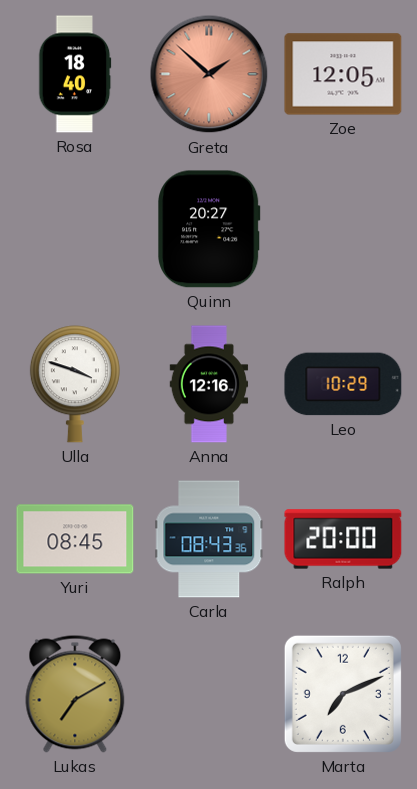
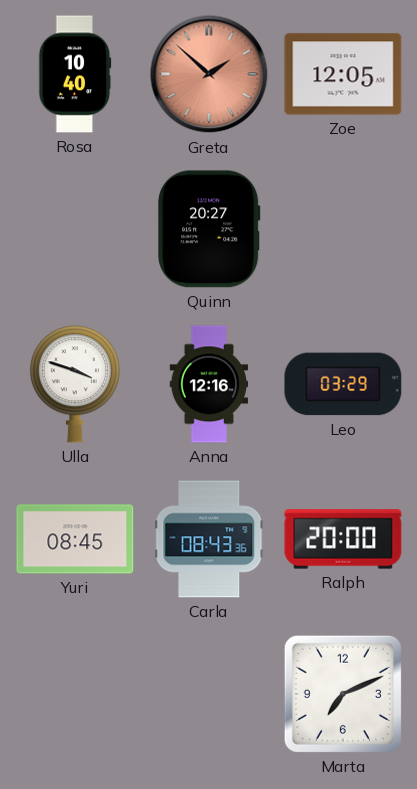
Rosa: 18:40 -> 10:40
Leo: 10:29 -> 03:29
Lukas: 7:10 -> none
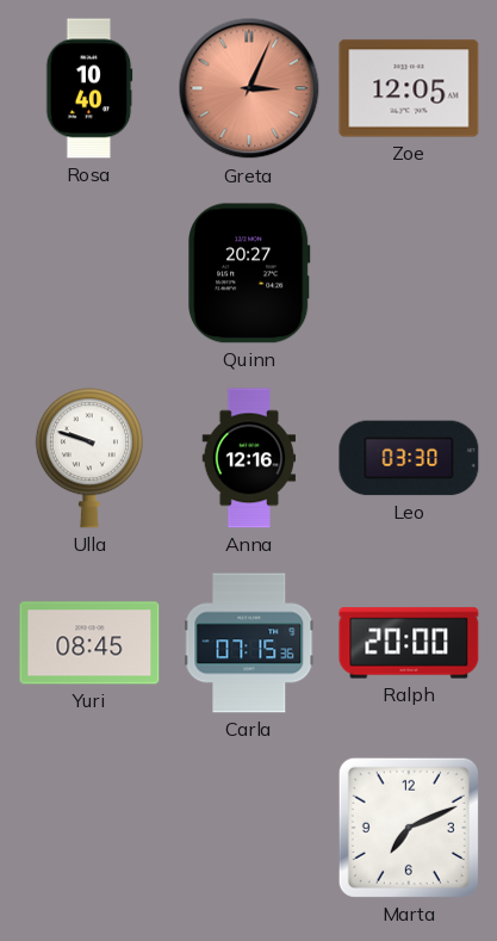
Greta: 1:52 -> 3:04
Ulla: 3:48 -> 9:48
Leo: 03:29 -> 03:30
Carla: 08:43 -> 07:15
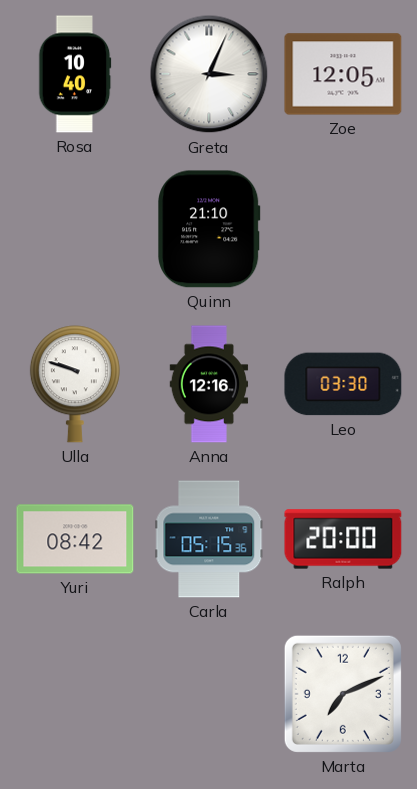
Greta dial: salmon -> white
Quinn: 20:27 -> 21:10
Yuri: 08:45 -> 08:42
Carla: 07:15 -> 05:15
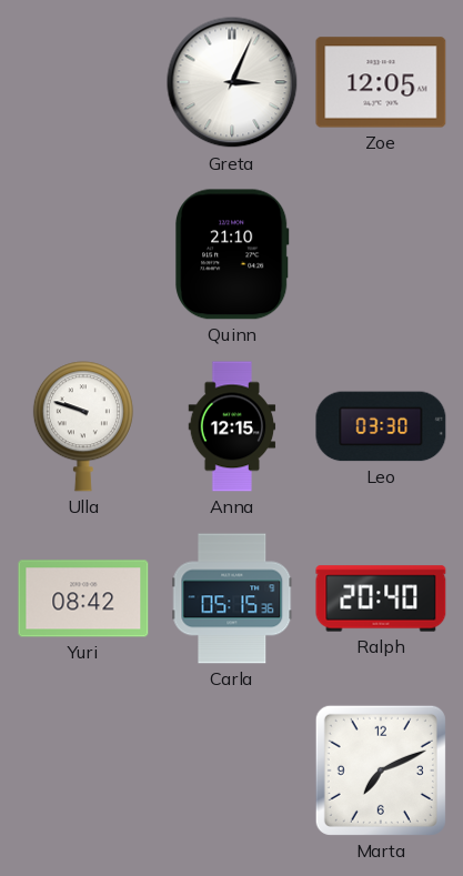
Rosa: 10:40 -> none
Anna: 12:16 -> 12:15
Ralph: 20:00 -> 20:40
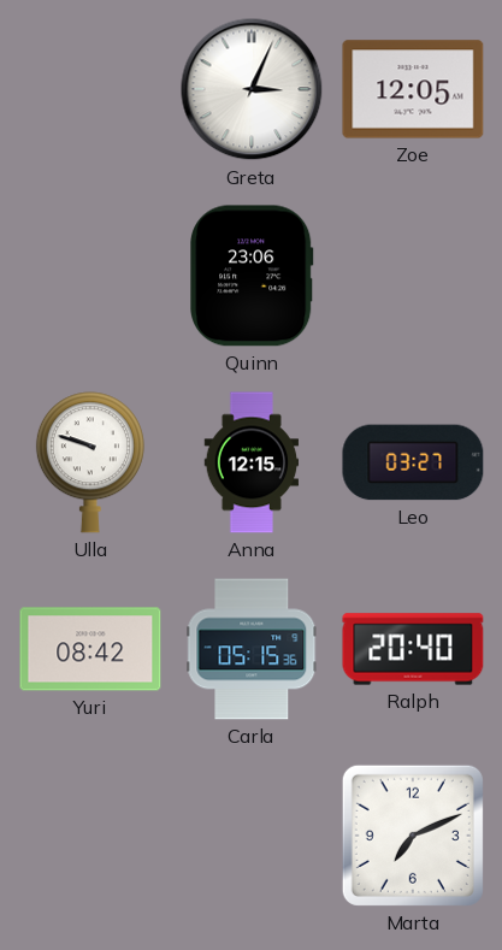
Quinn: 21:10 -> 23:06
Leo: 03:30 -> 03:27
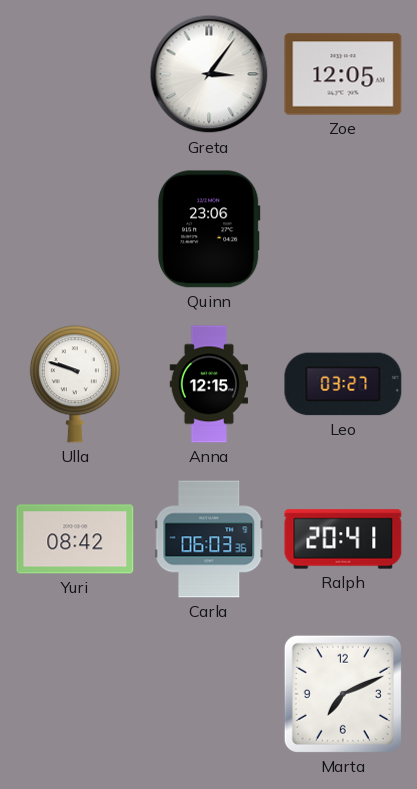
Greta: 3:04 -> 3:06
Carla: 05:15 -> 06:03
Ralph: 20:40 -> 20:41
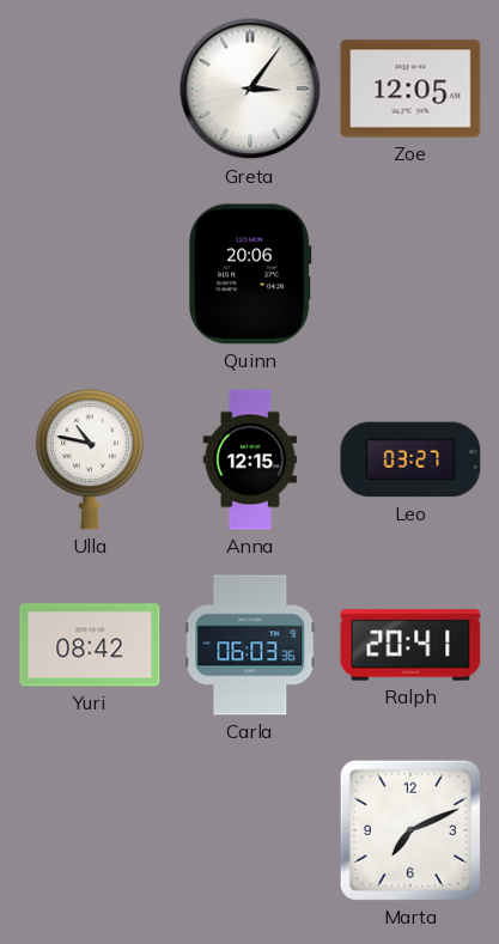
Quinn: 23:06 -> 20:06
Ulla: 9:48 -> 10:47
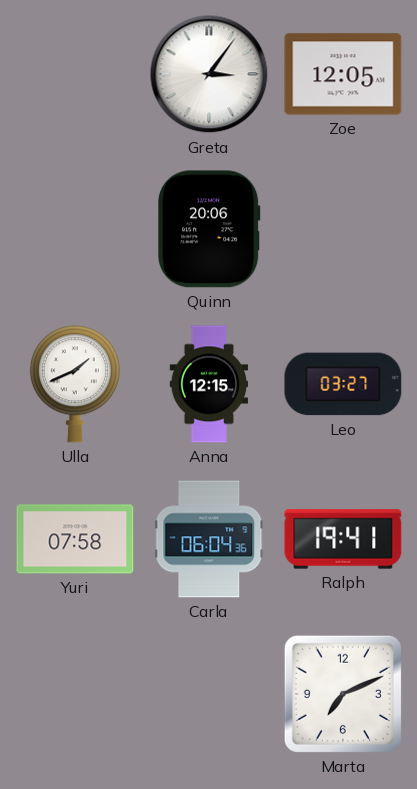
Ulla: 10:47 -> 1:41
Yuri: 08:42 -> 07:58
Carla: 06:03 -> 06:04
Ralph: 20:41 -> 19:41
